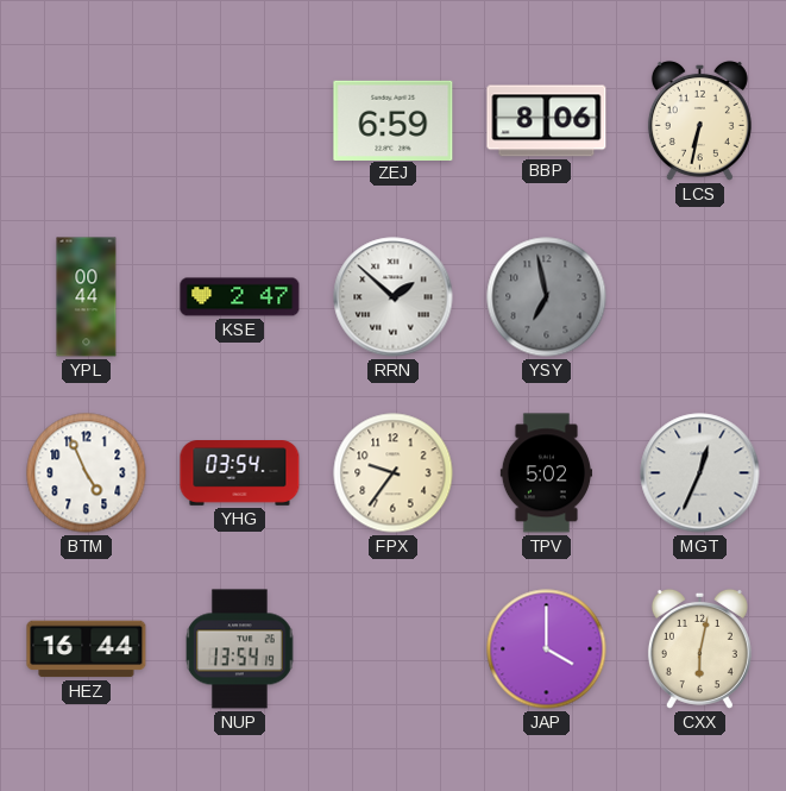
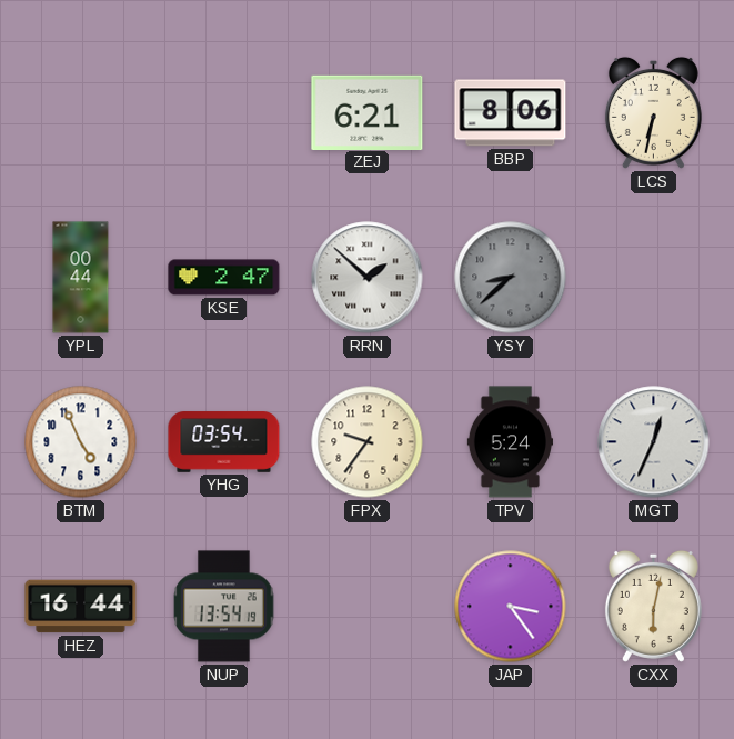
ZEJ: 6:59 -> 6:21
YSY: 6:58 -> 8:38
TPV: 5:02 -> 5:24
JAP: 4:00 -> 3:24
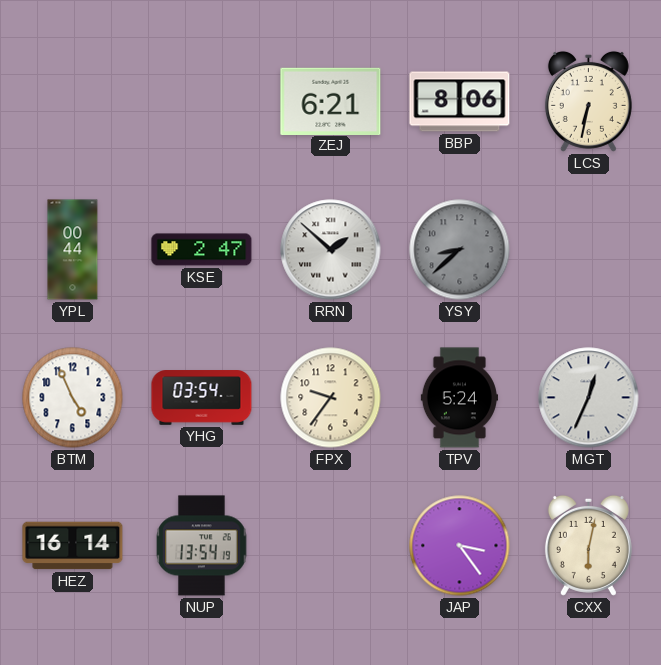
HEZ: 16:44 -> 16:14
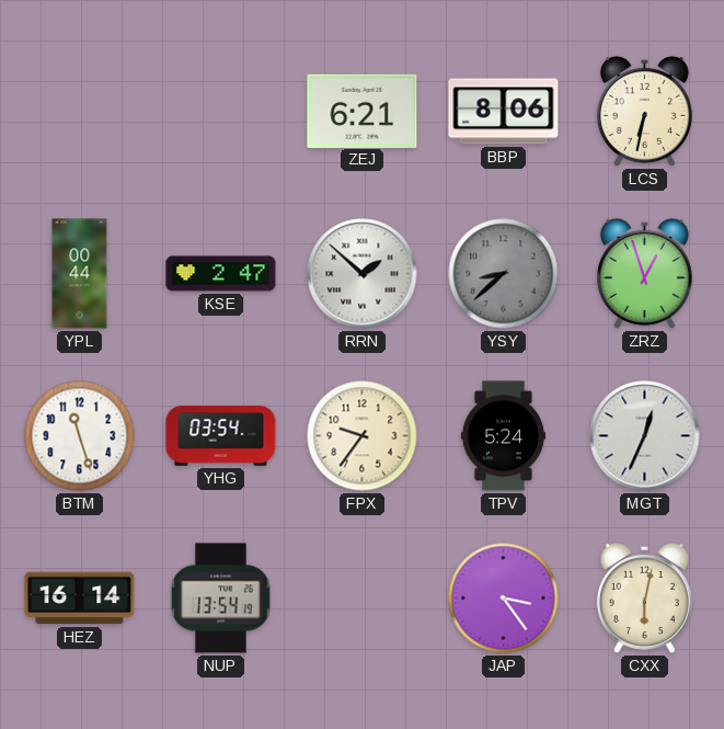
ZRZ: none -> 12:57
BTM: 4:56 -> 11:27
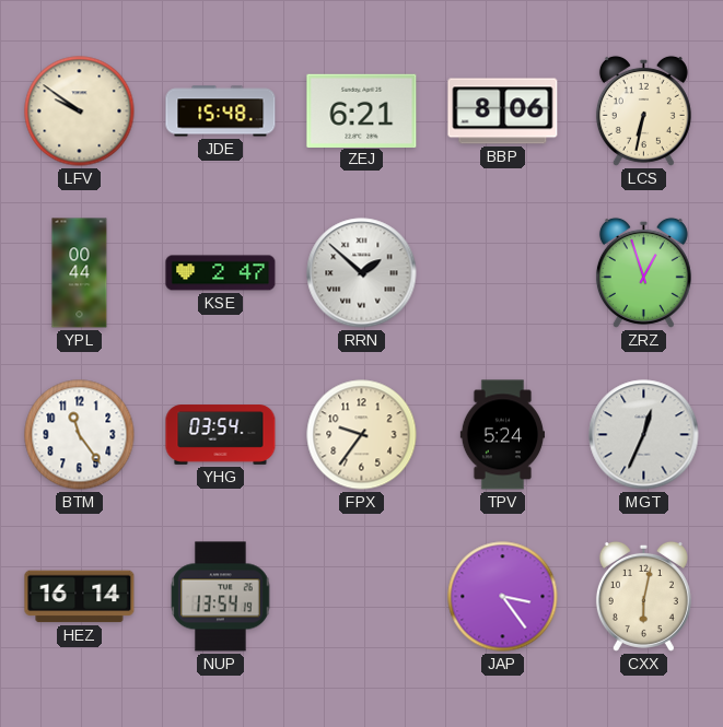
LFV: none -> 9:51
JDE: none -> 15:48
YSY: 8:38 -> none
BTM: 11:27 -> 11:24
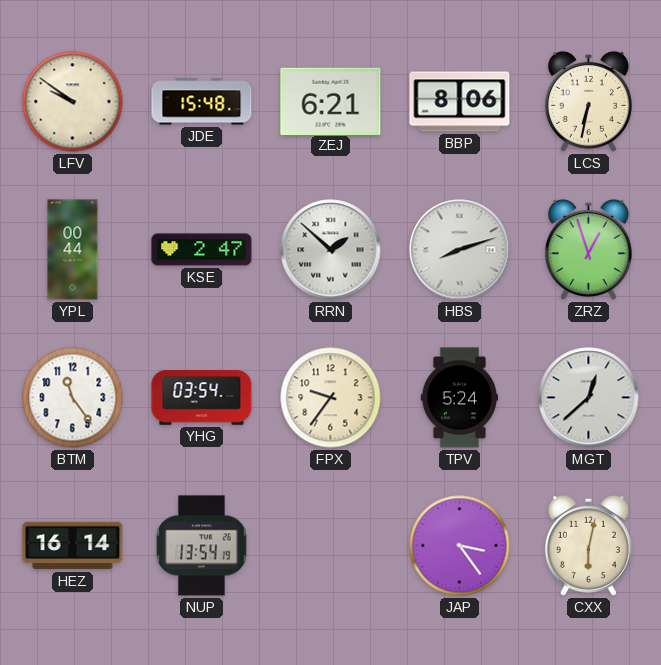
HBS: none -> 8:12
MGT: 12:34 -> 12:38
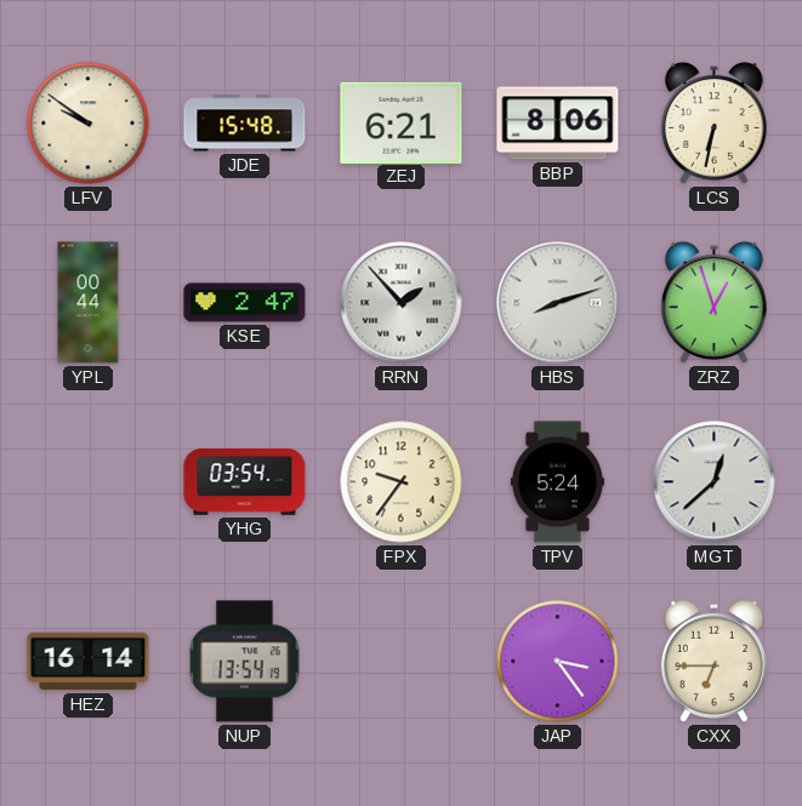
RRN: 1:52 -> 1:53
BTM: 11:24 -> none
CXX: 6:02 -> 6:45
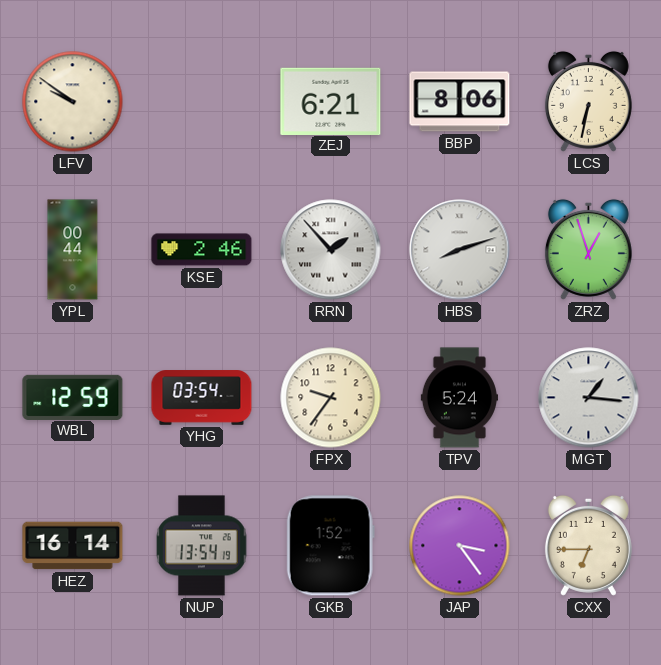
JDE: 15:48 -> none
KSE: 2:47 -> 2:46
WBL: none -> 12:59
MGT: 12:38 -> 1:16
GKB: none -> 1:52
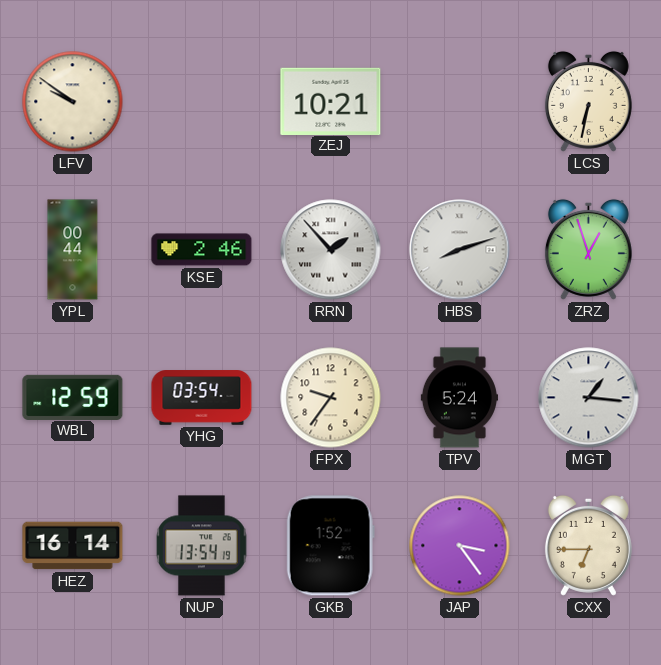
ZEJ: 6:21 -> 10:21
BBP: 8:06 -> none
